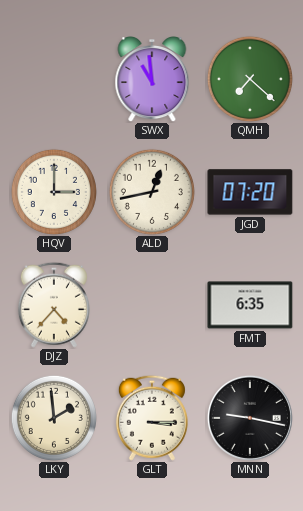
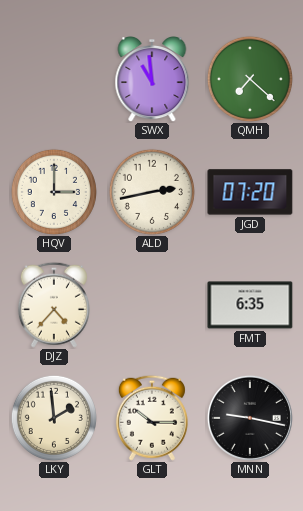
ALD: 12:43 -> 2:43
GLT: 3:15 -> 10:15
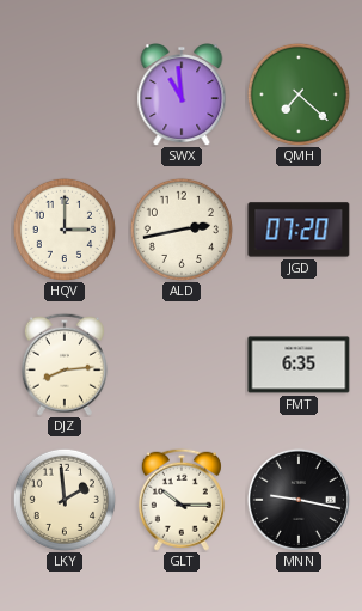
DJZ: 4:37 -> 8:14
